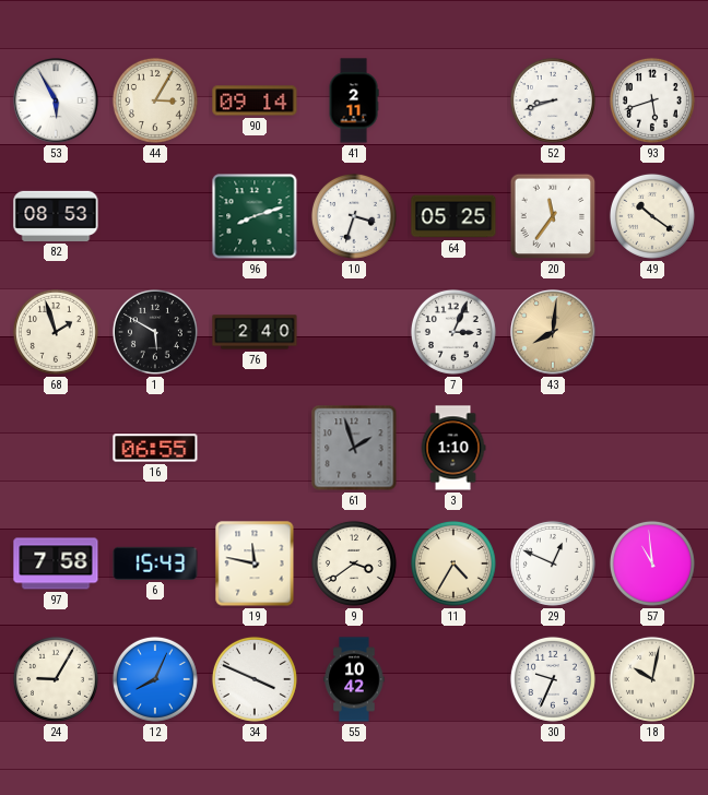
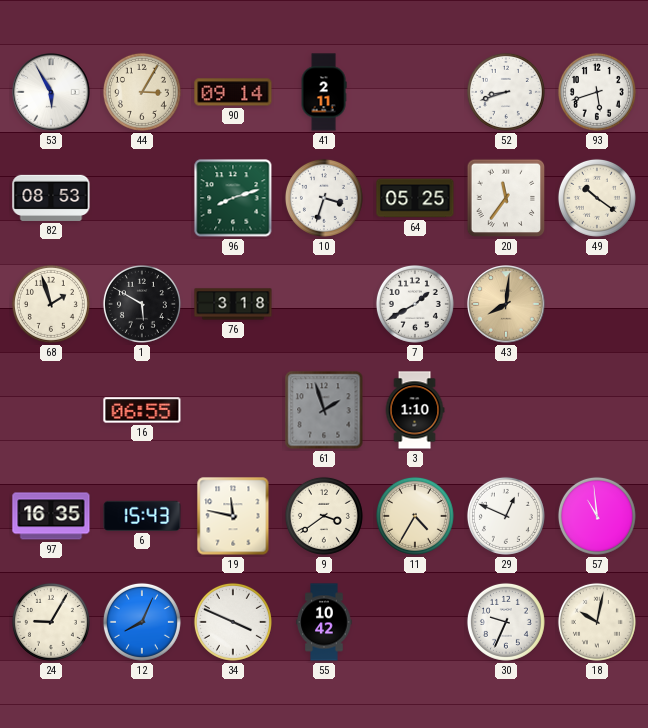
76: 2:40 -> 3:18
7: 3:04 -> 1:40
97: 7:58 -> 16:35
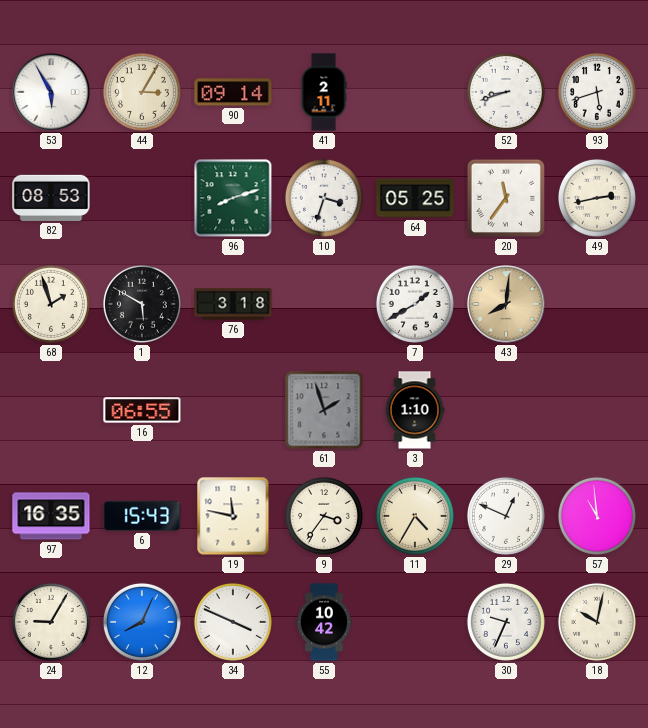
49: 10:21 -> 2:43
9: 3:39 -> 3:36
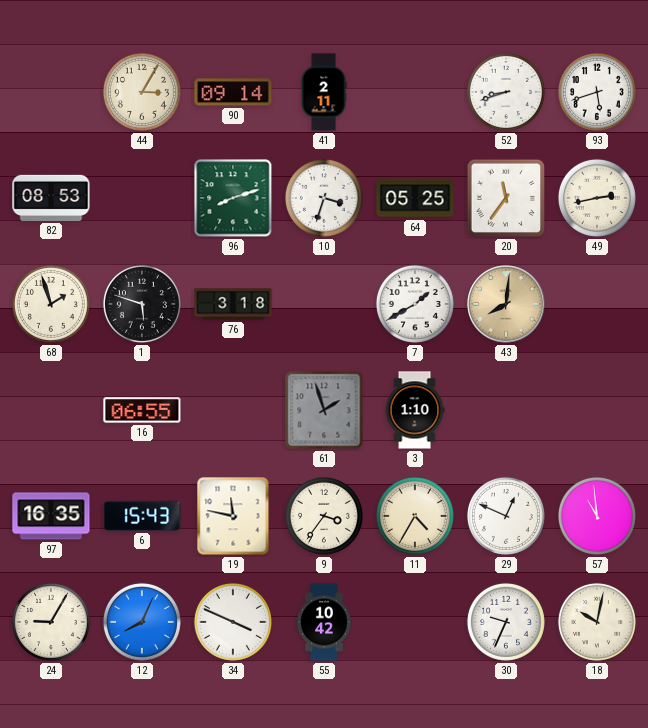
53: 5:55 -> none
1: 5:50 -> 5:48
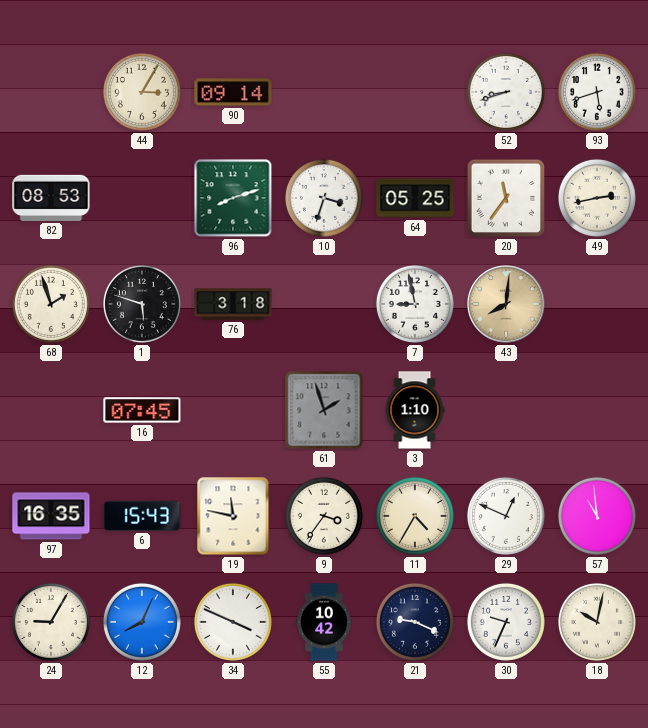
41: 2:11 -> none
7: 1:40 -> 8:58
16: 06:55 -> 07:45
21: none -> 9:19
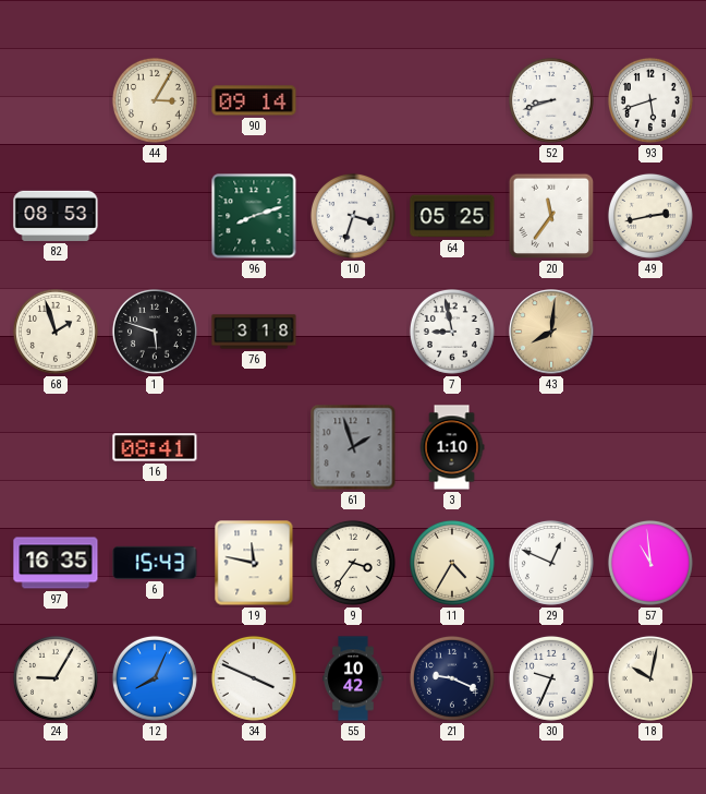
16: 07:45 -> 08:41
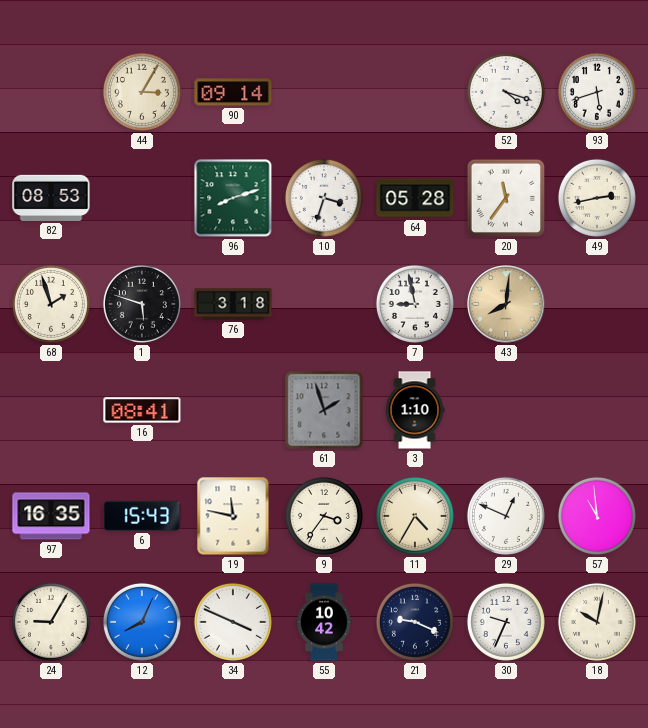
52: 8:42 -> 4:18
64: 05:25 -> 05:28
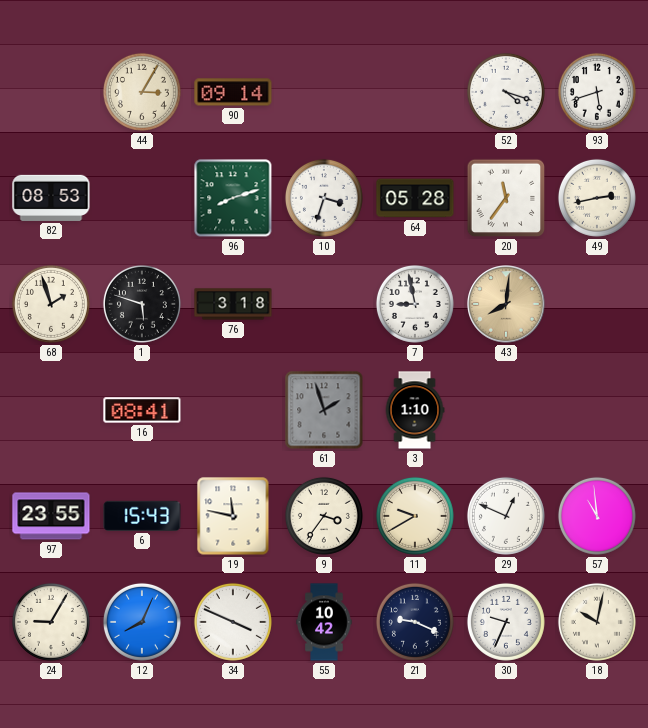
97: 16:35 -> 23:55
11: 4:35 -> 9:40
